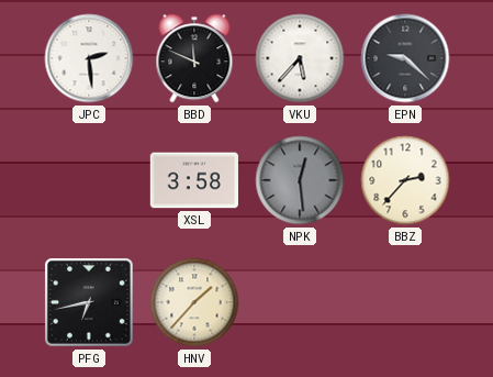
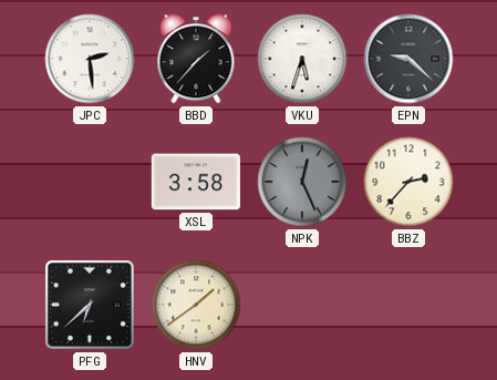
BBD: 11:49 -> 1:37
VKU: 5:37 -> 5:33
NPK: 12:29 -> 12:26
PFG: 6:43 -> 6:38
HNV: 1:37 -> 1:39
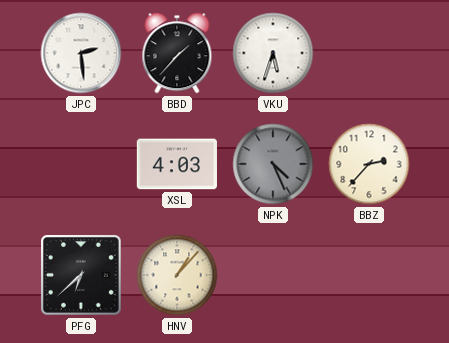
EPN: 9:22 -> none
XSL: 3:58 -> 4:03
NPK: 12:26 -> 4:26
HNV: 1:39 -> 1:07
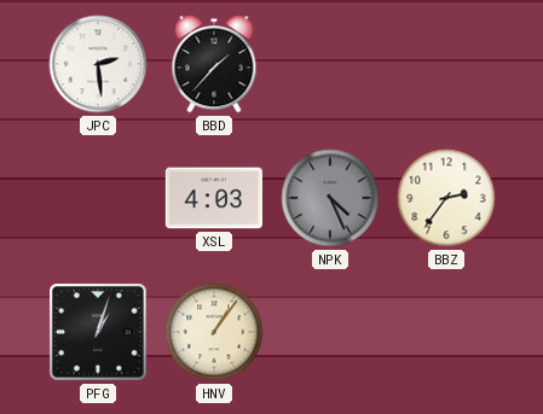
VKU: 5:33 -> none
BBZ: 2:37 -> 2:36
PFG: 6:38 -> 1:03
HNV: 1:07 -> 1:06
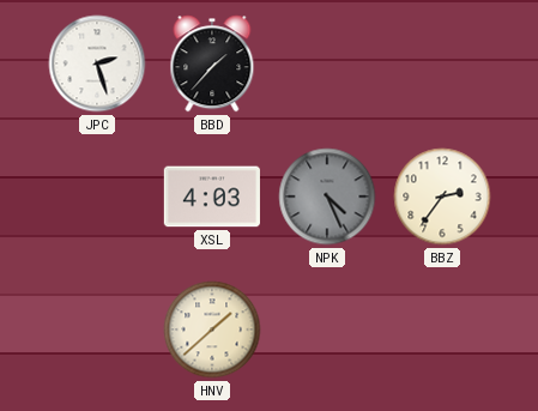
JPC: 2:29 -> 2:27
PFG: 1:03 -> none
HNV: 1:06 -> 1:38
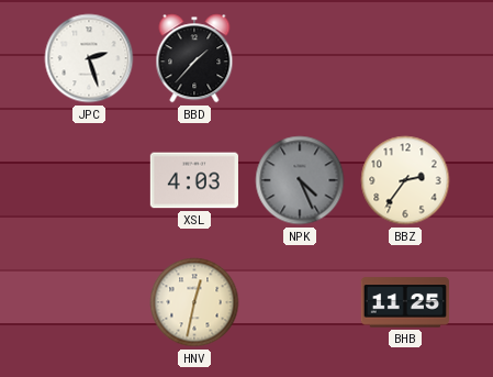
HNV: 1:38 -> 12:32
BHB: none -> 11:25
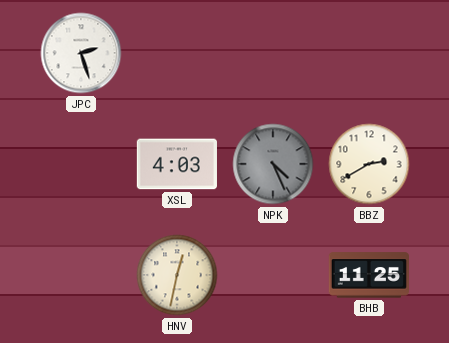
BBD: 1:37 -> none
BBZ: 2:36 -> 2:40
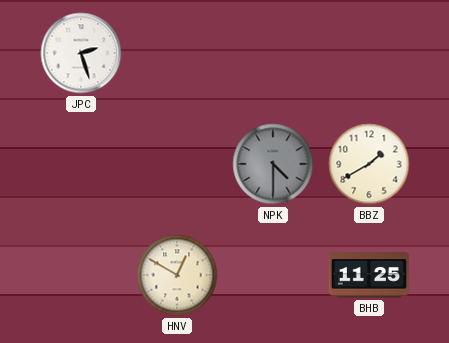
XSL: 4:03 -> none
NPK: 4:26 -> 4:30
BBZ: 2:40 -> 1:40
HNV: 12:32 -> 12:50
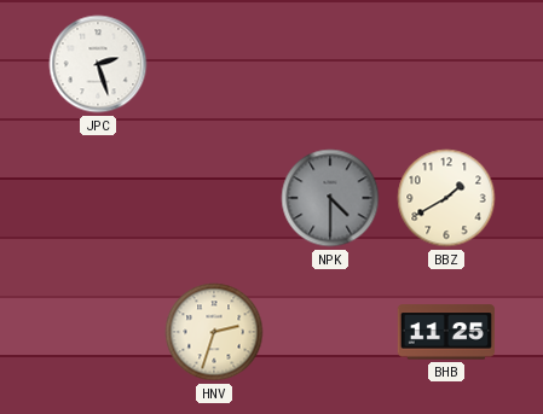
HNV: 12:50 -> 2:33
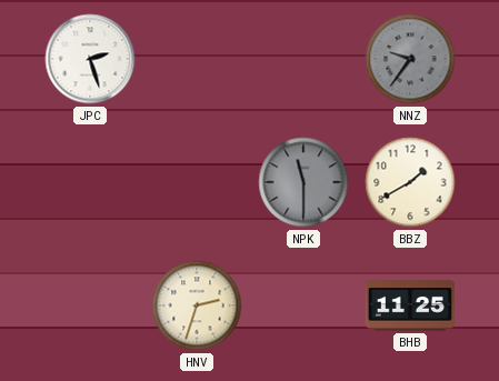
NNZ: none -> 9:36
NPK: 4:30 -> 11:30
